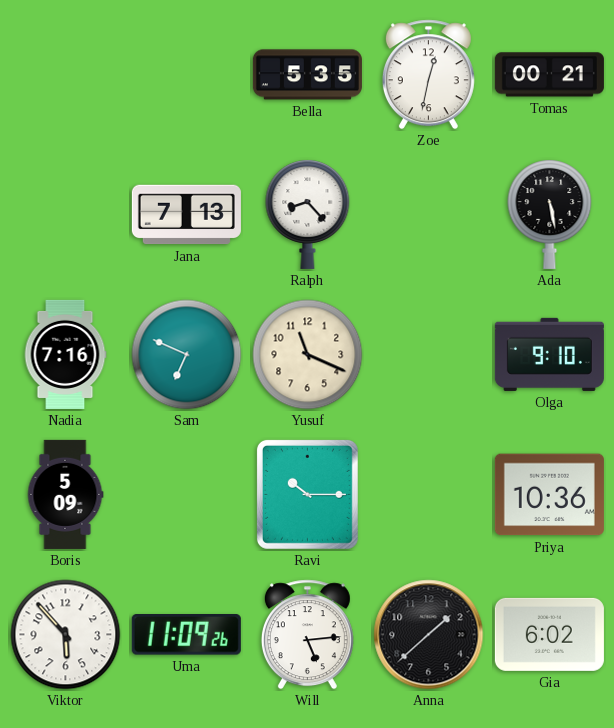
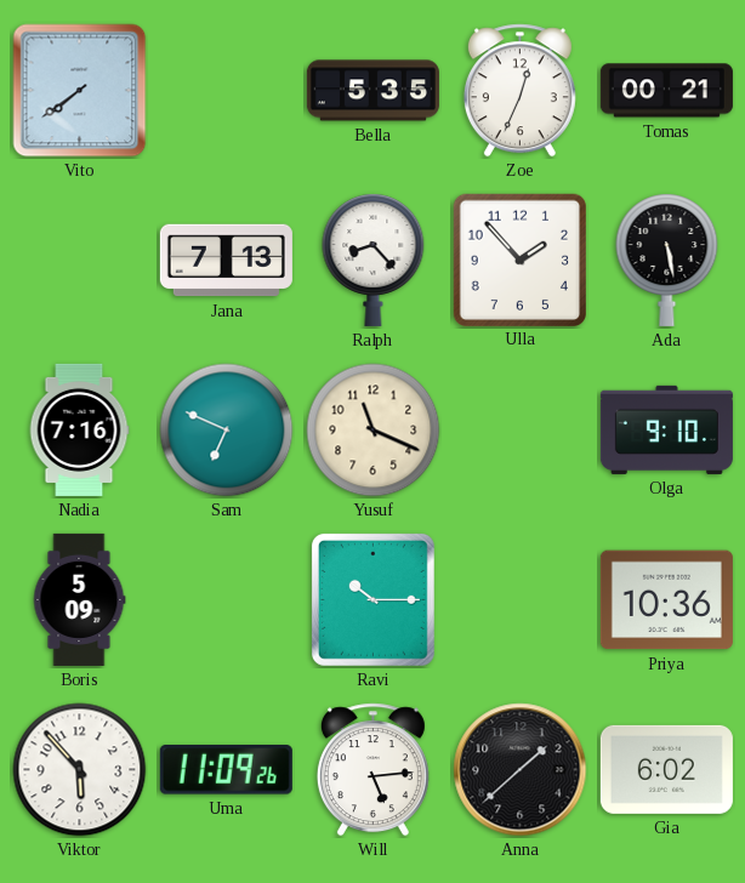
Vito: none -> 7:39
Zoe: 12:32 -> 12:34
Ulla: none -> 1:53
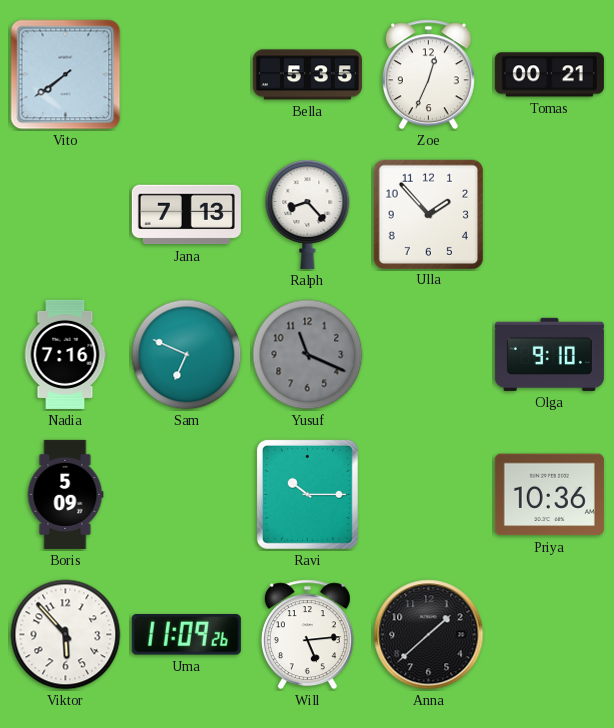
Ada: 5:28 -> none
Yusuf dial: cream -> grey
Gia: 6:02 -> none
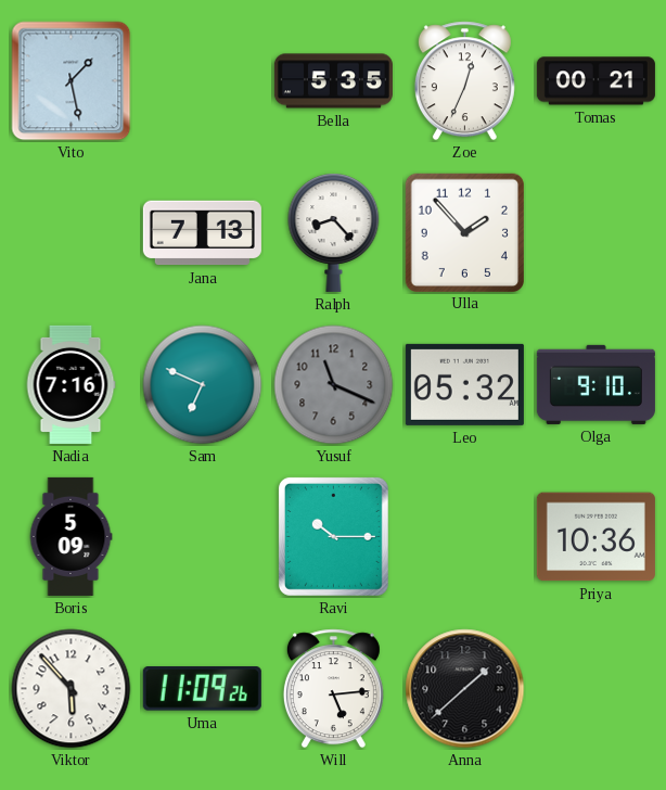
Vito: 7:39 -> 1:28
Leo: none -> 05:32
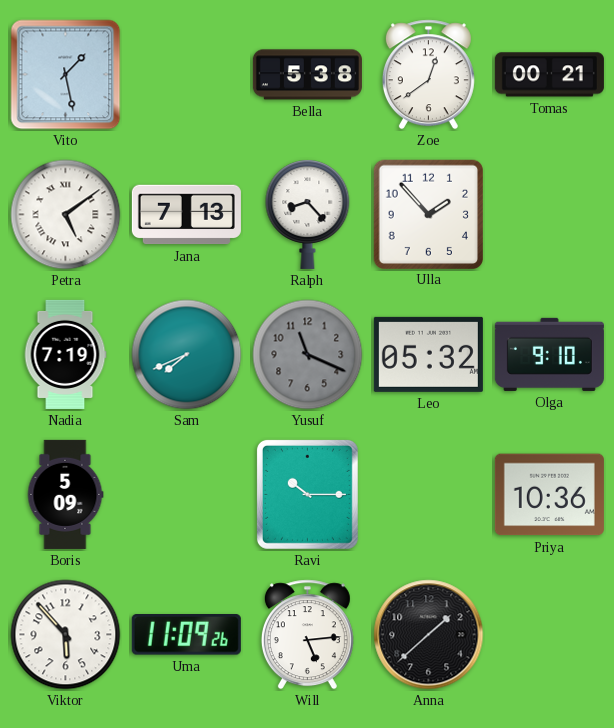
Bella: 5:35 -> 5:38
Zoe: 12:34 -> 12:39
Petra: none -> 5:09
Nadia: 7:16 -> 7:19
Sam: 6:49 -> 7:41
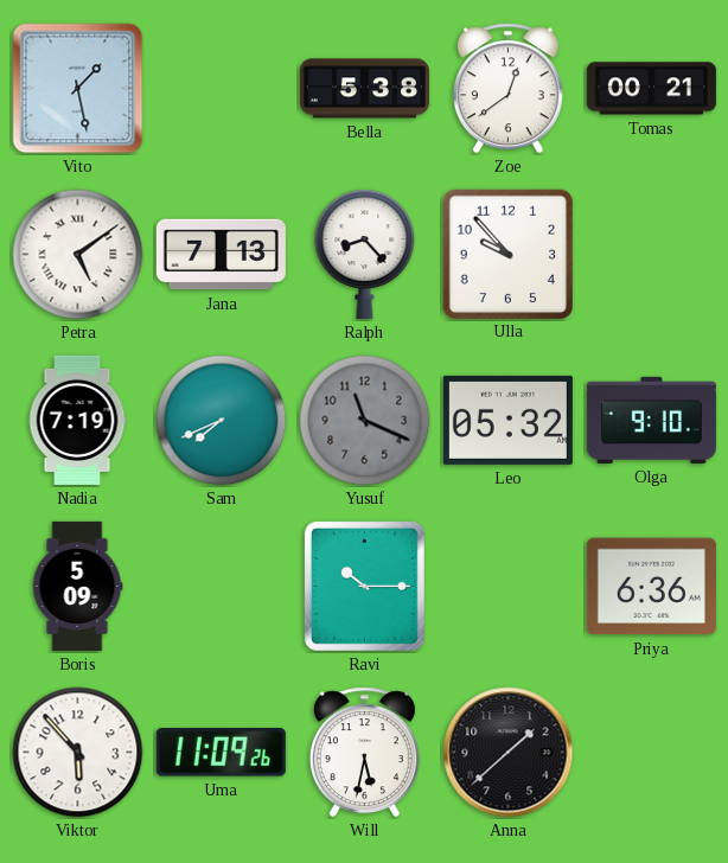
Ulla: 1:53 -> 9:53
Priya: 10:36 -> 6:36
Will: 5:14 -> 5:32
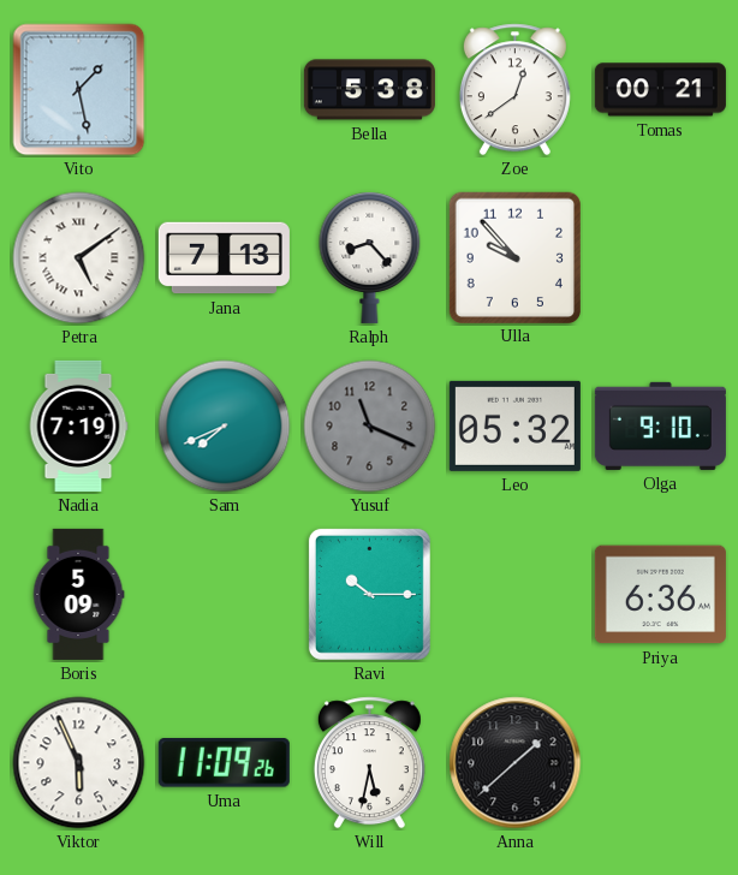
Viktor: 5:53 -> 5:56
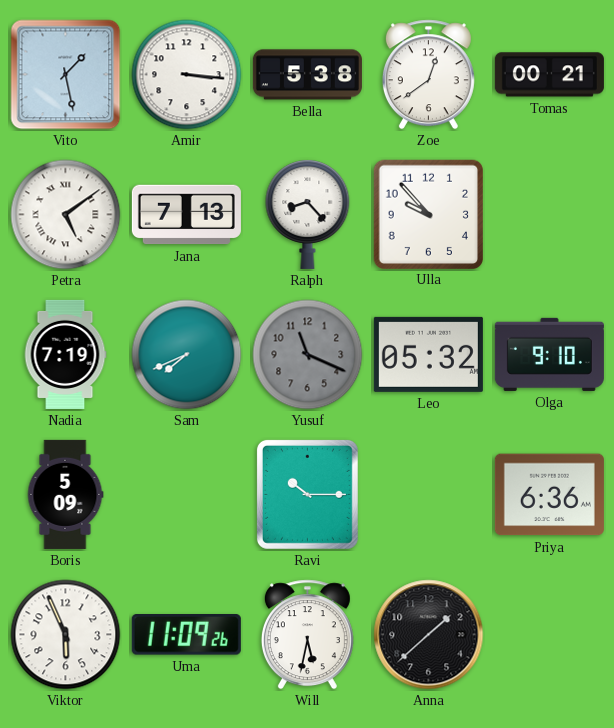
Amir: none -> 3:16
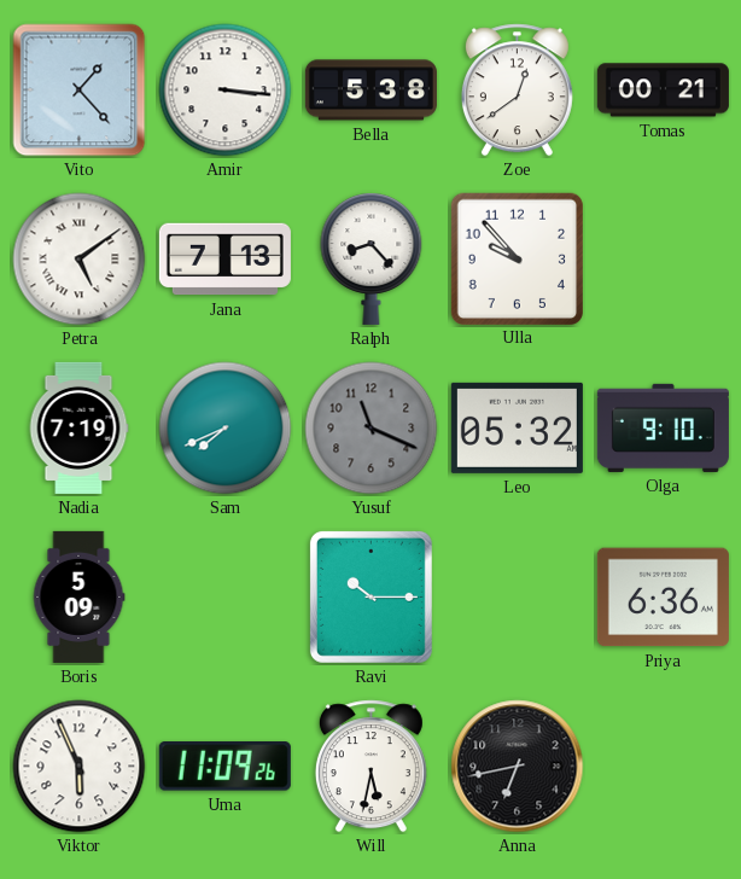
Vito: 1:28 -> 1:23
Anna: 1:38 -> 6:43
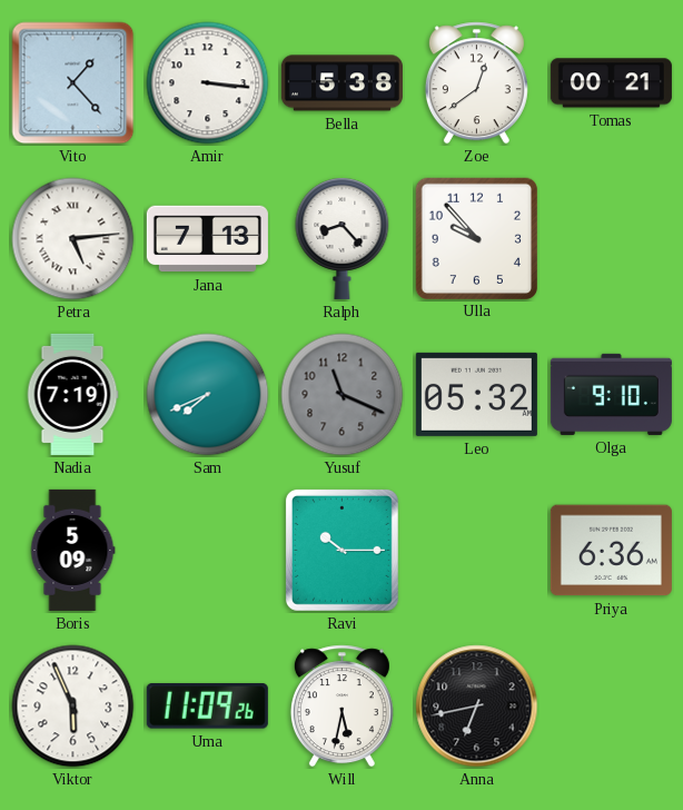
Petra: 5:09 -> 5:14
